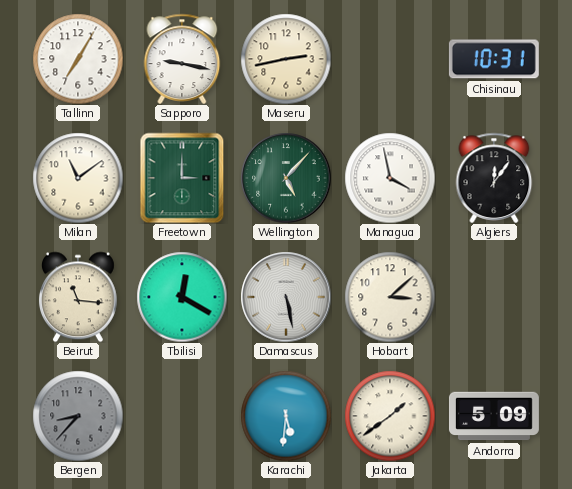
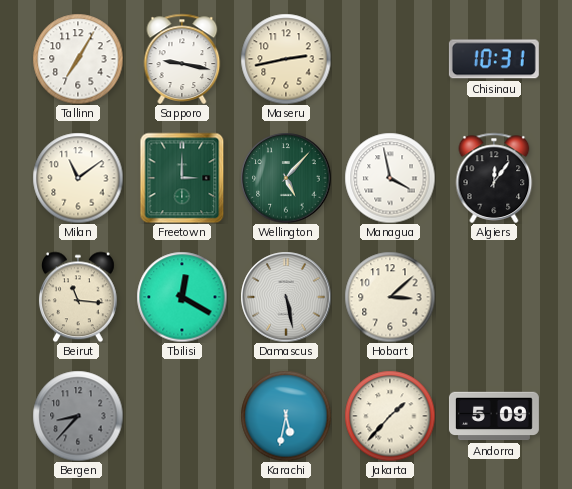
Karachi: 5:31 -> 5:32
Jakarta: 1:39 -> 1:37
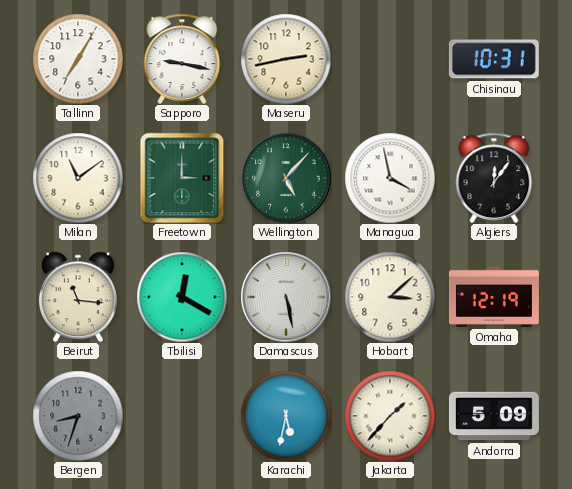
Omaha: none -> 12:19
Bergen: 8:37 -> 8:33
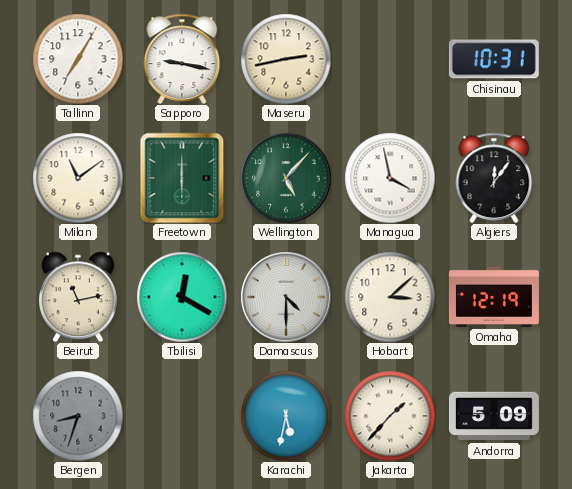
Freetown: 3:00 -> 6:00
Beirut: 11:16 -> 11:13
Damascus: 5:28 -> 4:30
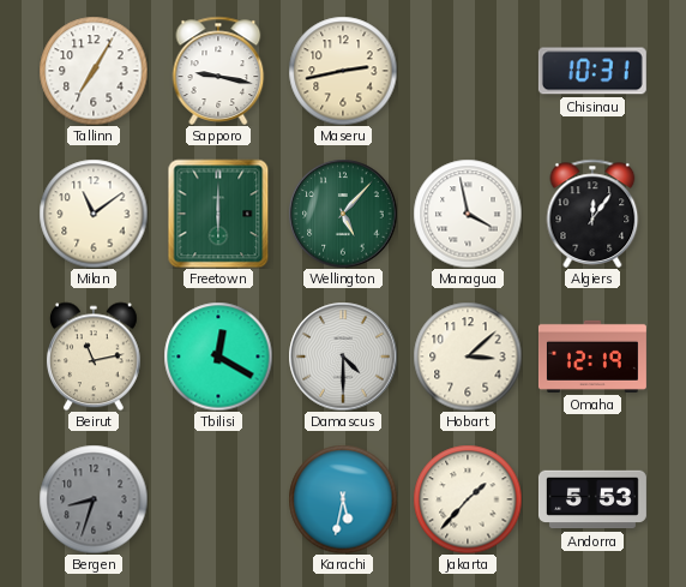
Andorra: 5:09 -> 5:53
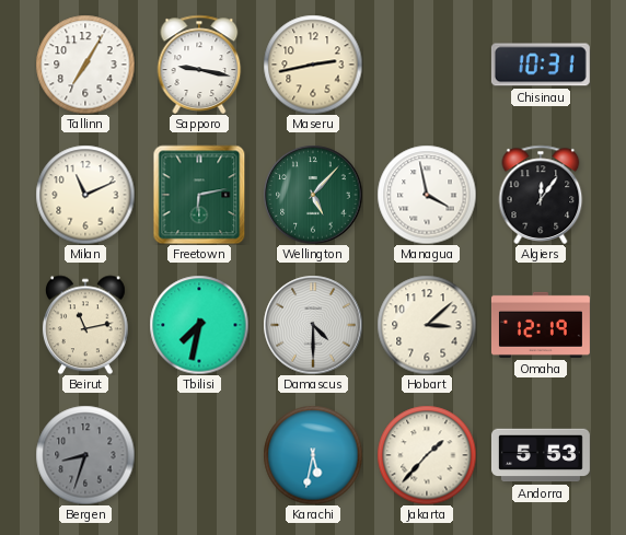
Milan: 11:09 -> 11:11
Freetown: 6:00 -> 6:13
Tbilisi: 12:20 -> 7:32
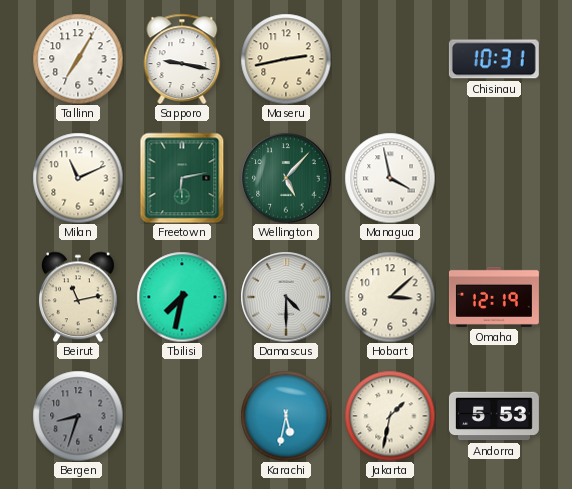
Algiers: 12:06 -> none
Jakarta: 1:37 -> 1:32
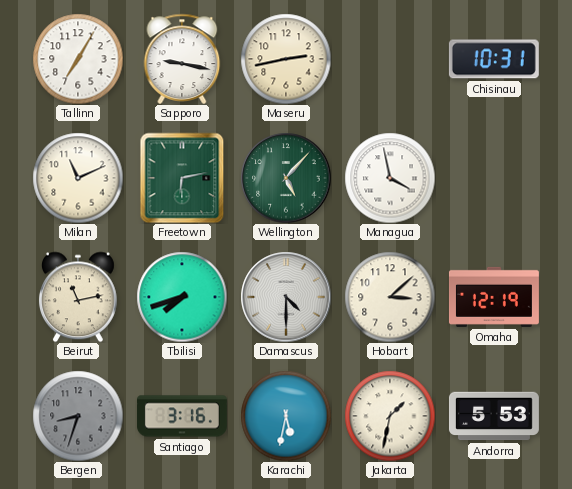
Tbilisi: 7:32 -> 7:42
Santiago: none -> 3:16
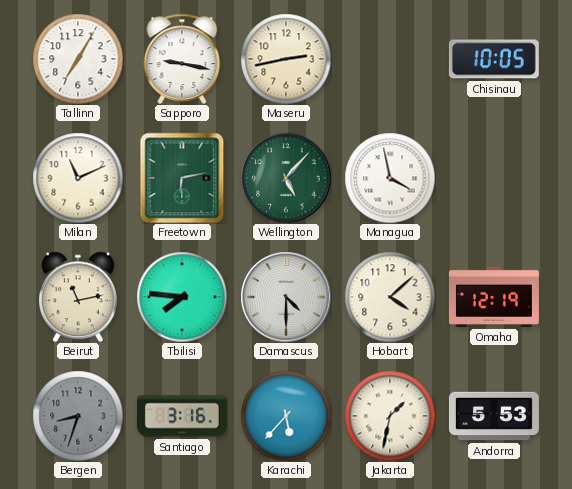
Chisinau: 10:31 -> 10:05
Tbilisi: 7:42 -> 7:46
Hobart: 3:08 -> 4:08
Karachi: 5:32 -> 5:37
